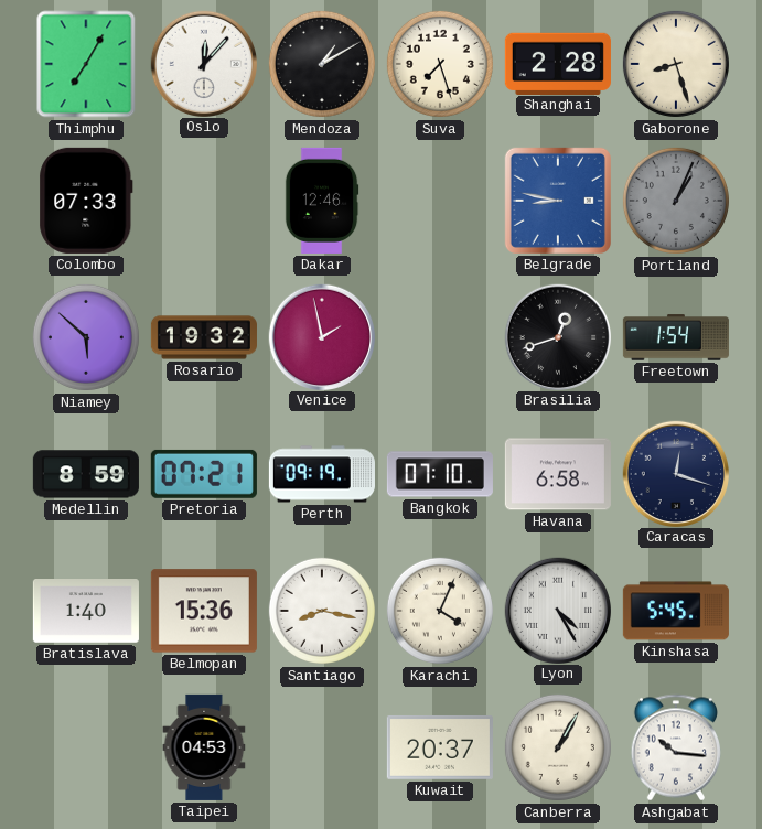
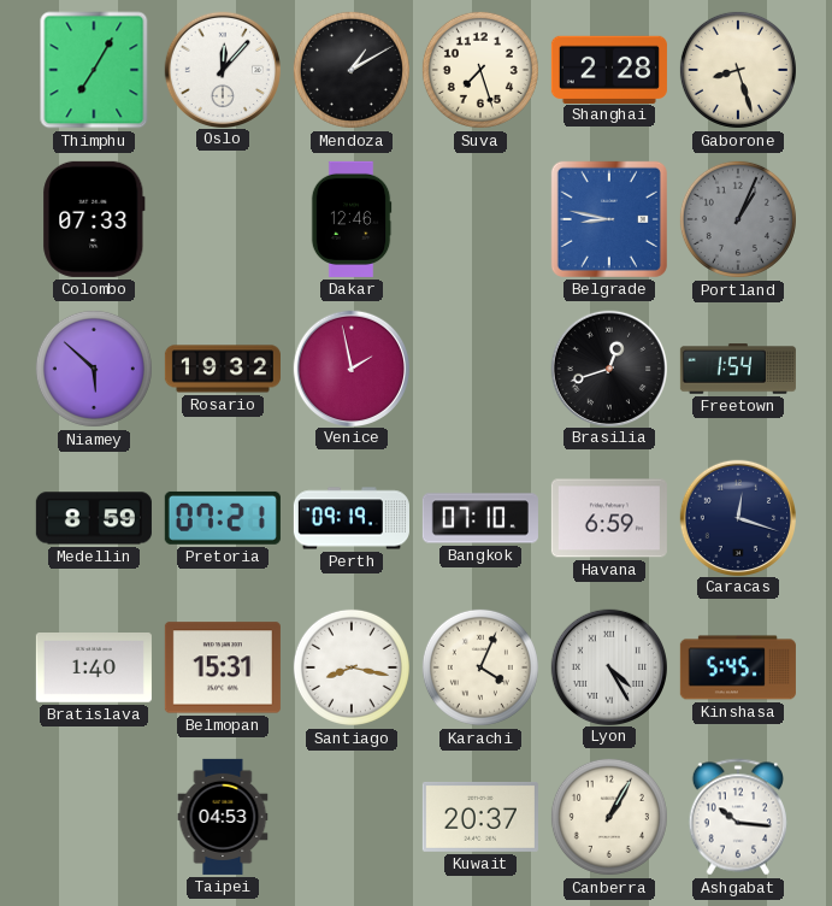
Havana: 6:58 -> 6:59
Belmopan: 15:36 -> 15:31
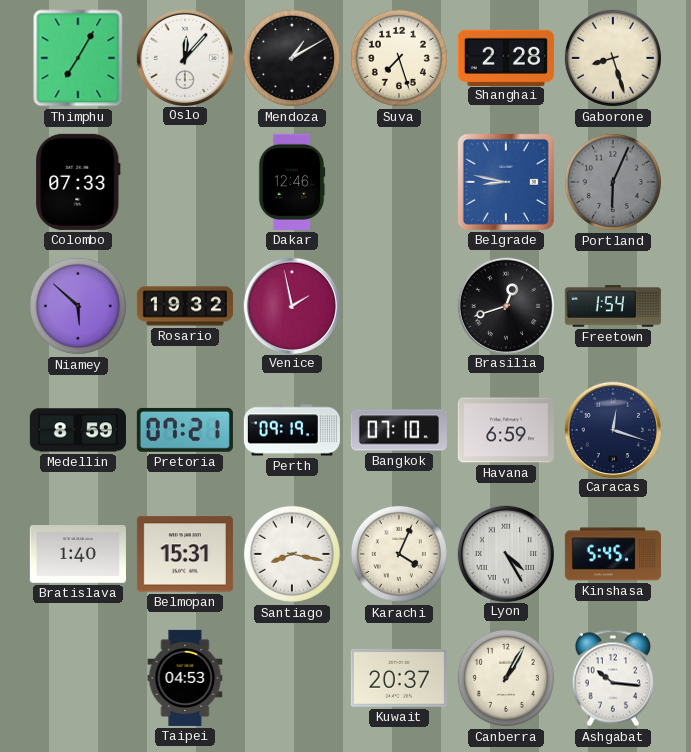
Portland: 1:04 -> 6:04
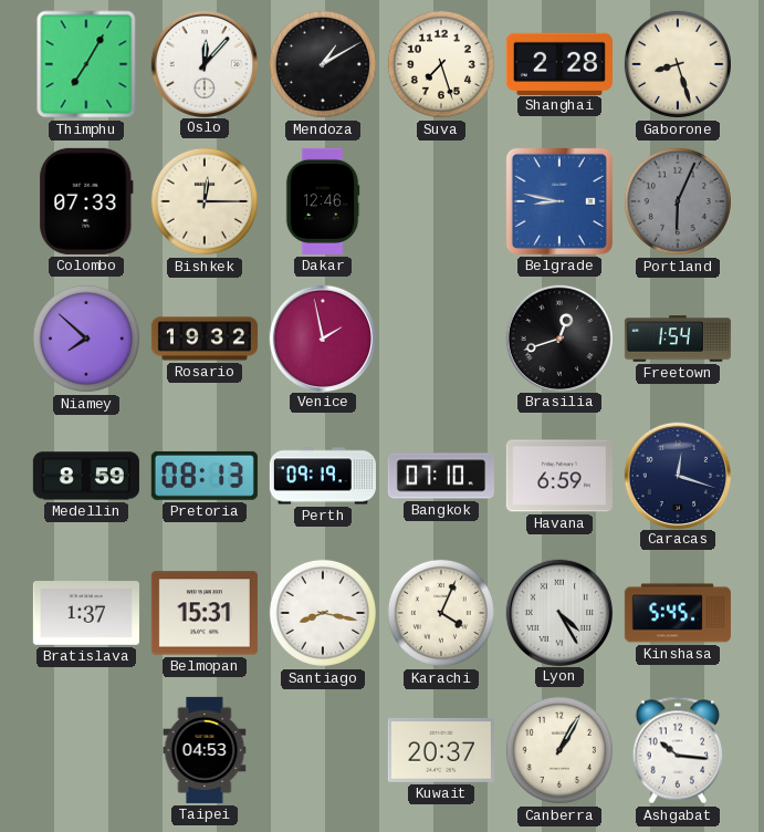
Bishkek: none -> 12:15
Niamey: 5:52 -> 7:52
Pretoria: 07:21 -> 08:13
Bratislava: 1:40 -> 1:37
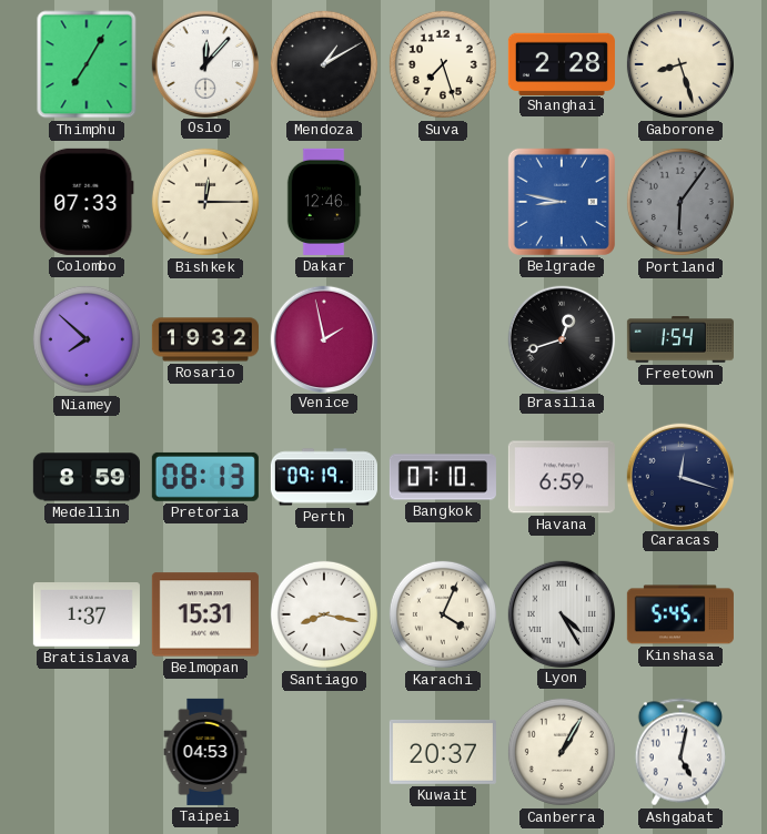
Portland: 6:04 -> 6:06
Ashgabat: 10:16 -> 5:02
